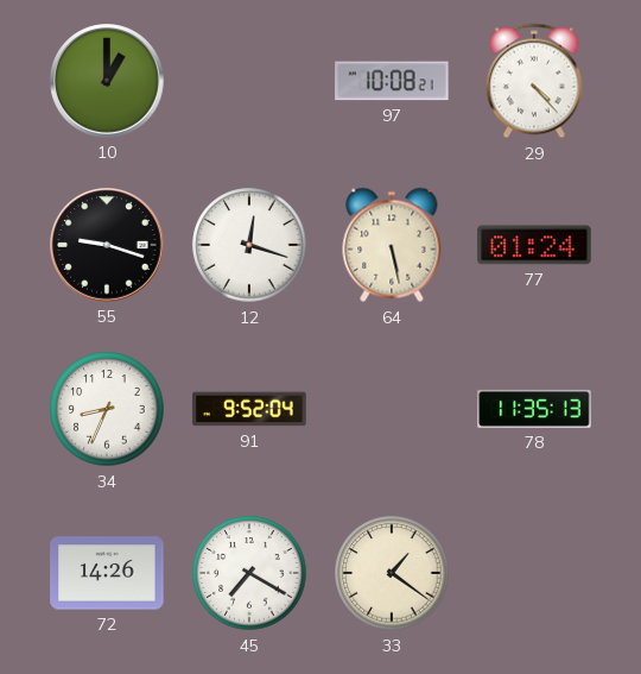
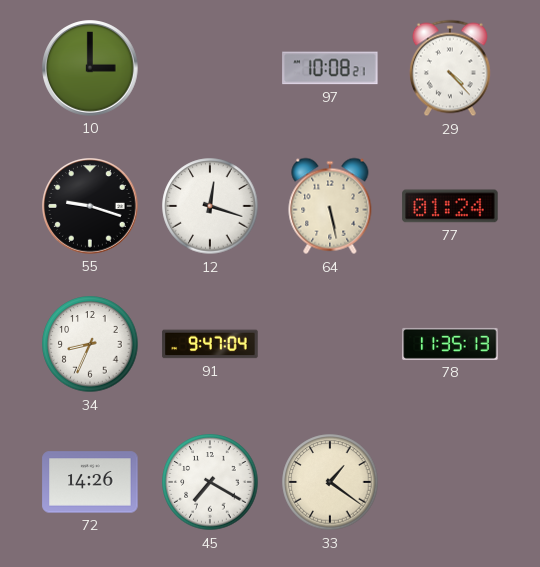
10: 1:00 -> 3:00
91: 9:52 -> 9:47
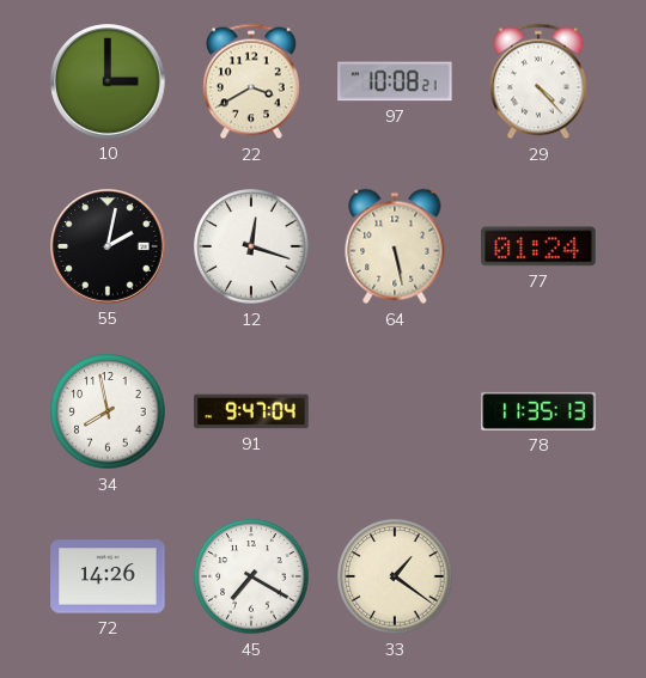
22: none -> 3:40
55: 9:18 -> 2:02
34: 8:34 -> 7:58
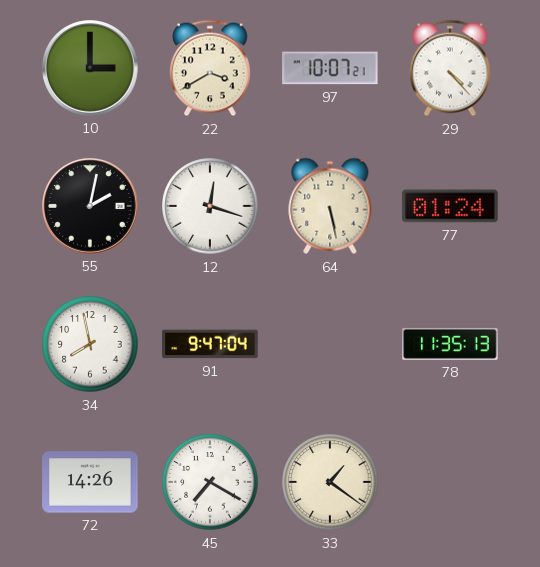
97: 10:08 -> 10:07
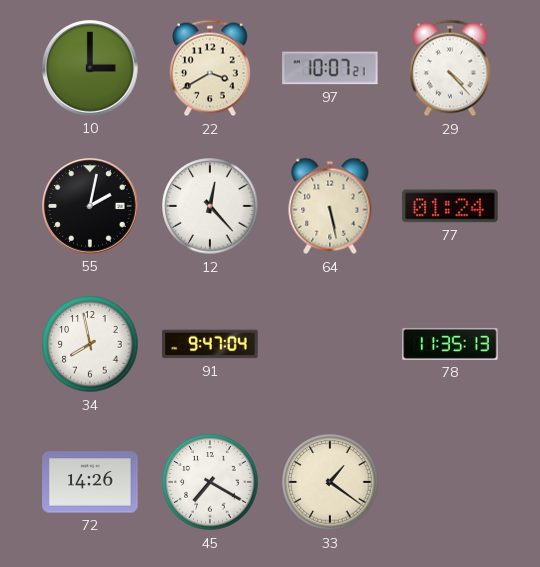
12: 12:18 -> 12:23
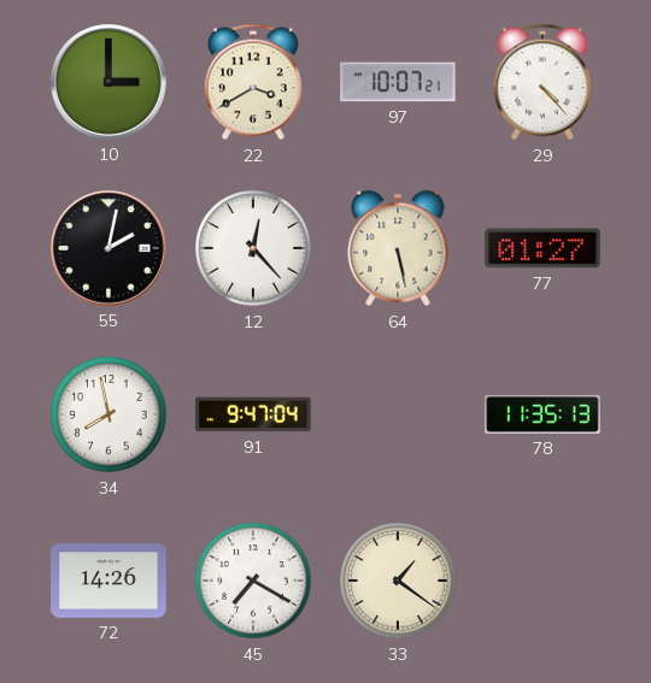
77: 01:24 -> 01:27
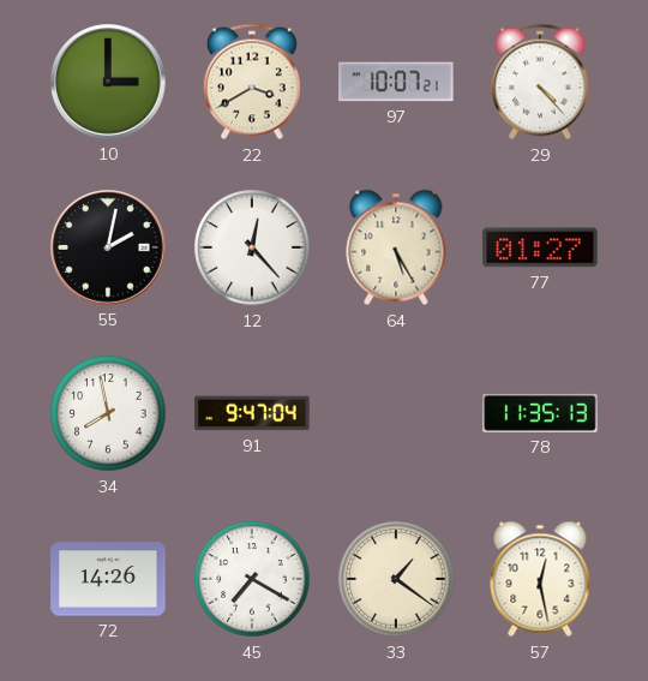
64: 5:28 -> 5:25
57: none -> 12:28
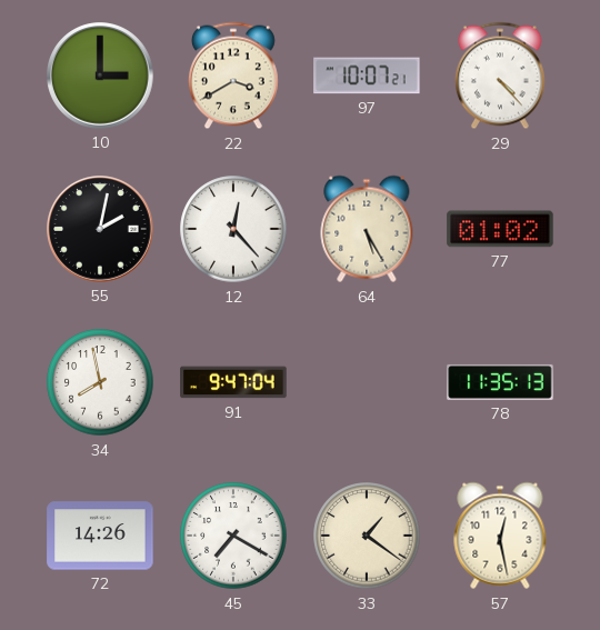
77: 01:27 -> 01:02
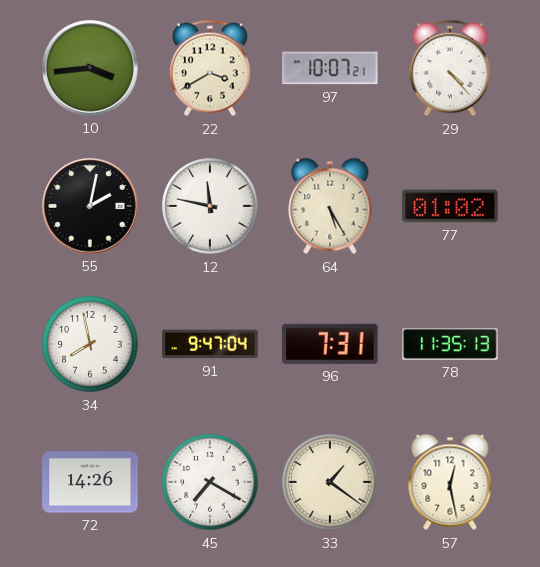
10: 3:00 -> 3:44
12: 12:23 -> 11:47
96: none -> 7:31
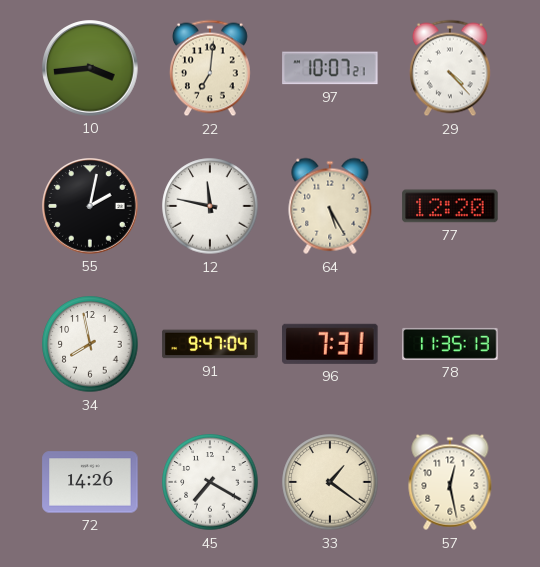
22: 3:40 -> 7:01
77: 01:02 -> 12:20
